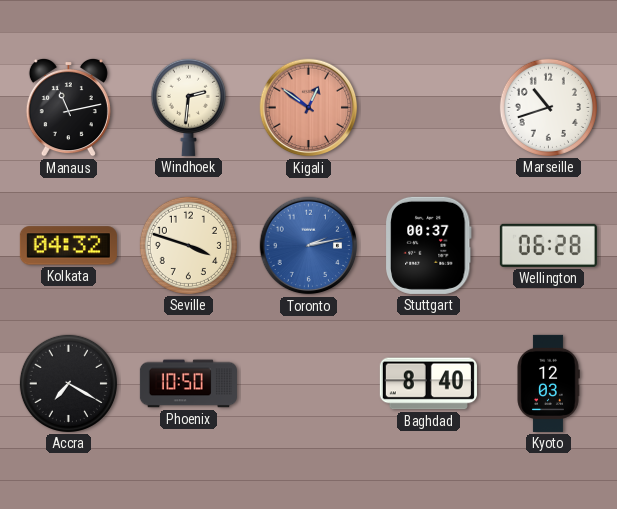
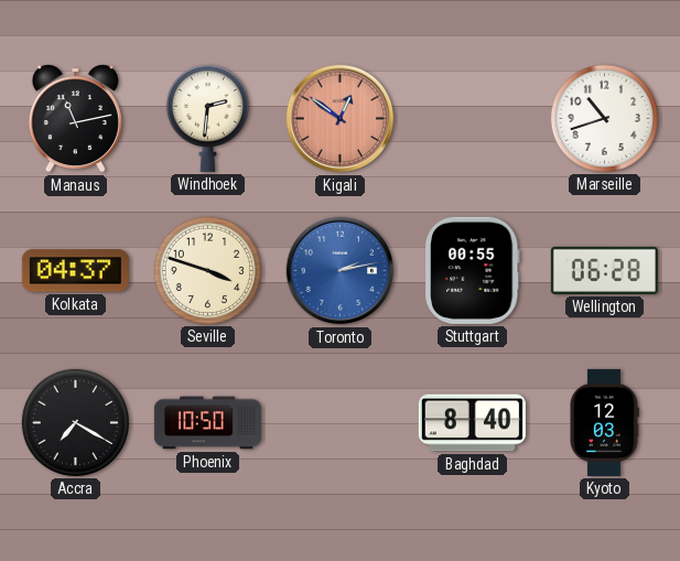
Kolkata: 04:32 -> 04:37
Stuttgart: 00:37 -> 00:55
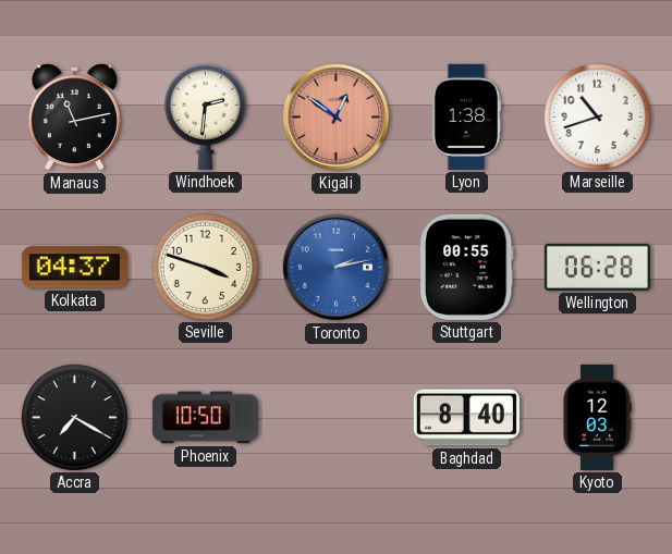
Lyon: none -> 1:38
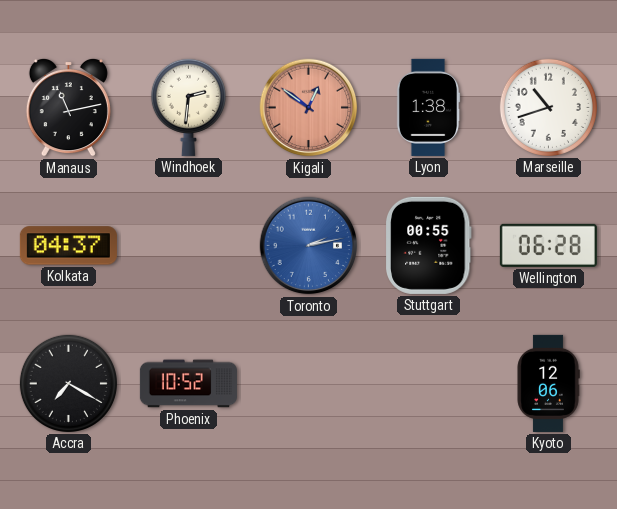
Seville: 3:48 -> none
Phoenix: 10:50 -> 10:52
Baghdad: 8:40 -> none
Kyoto: 12:03 -> 12:06
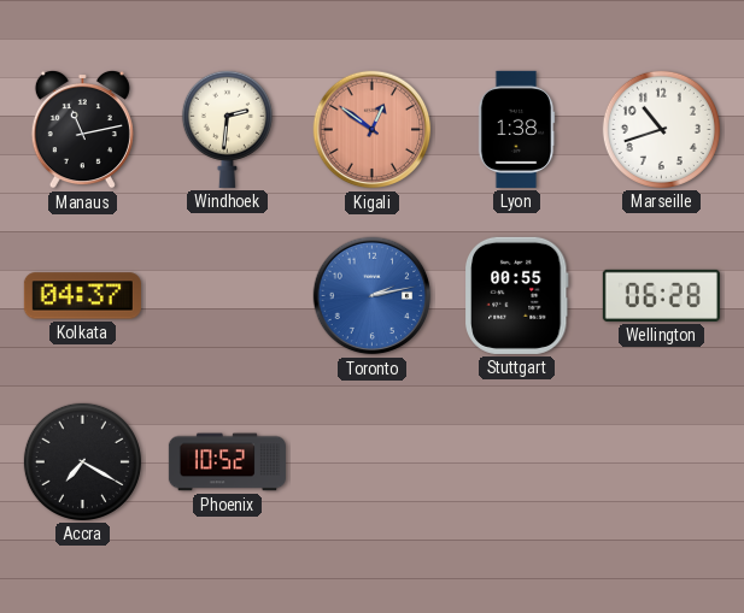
Kyoto: 12:06 -> none
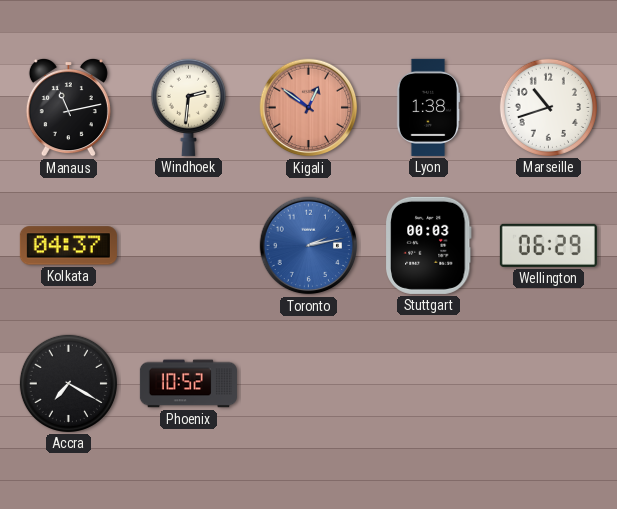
Stuttgart: 00:55 -> 00:03
Wellington: 06:28 -> 06:29
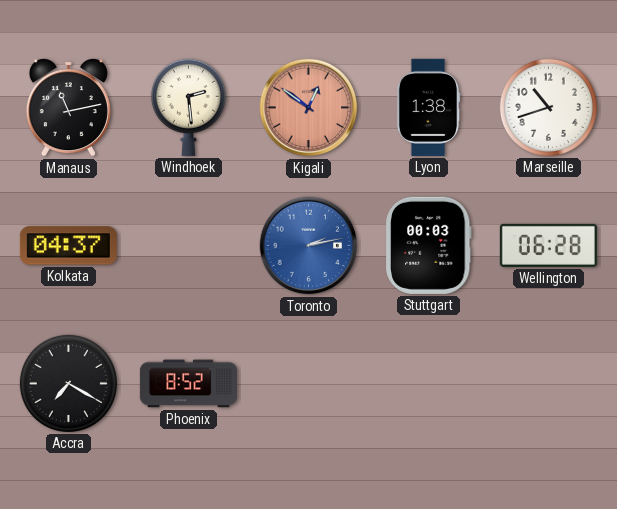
Windhoek: 2:31 -> 2:29
Wellington: 06:29 -> 06:28
Phoenix: 10:52 -> 8:52
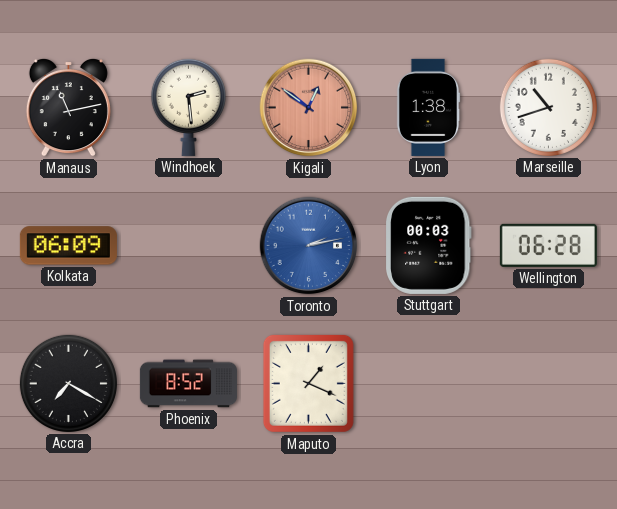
Kolkata: 04:37 -> 06:09
Maputo: none -> 1:19
